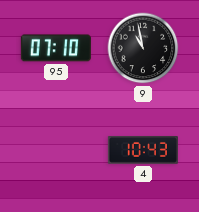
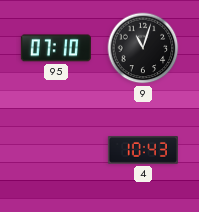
9: 10:58 -> 11:03
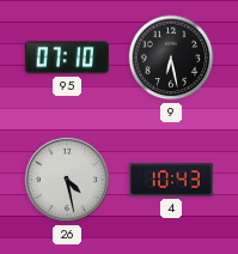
9: 11:03 -> 6:28
26: none -> 4:28
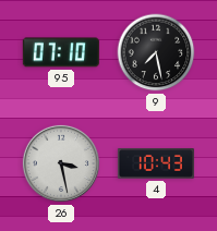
9: 6:28 -> 7:28
26: 4:28 -> 3:28
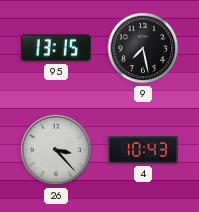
95: 07:10 -> 13:15
26: 3:28 -> 3:23
